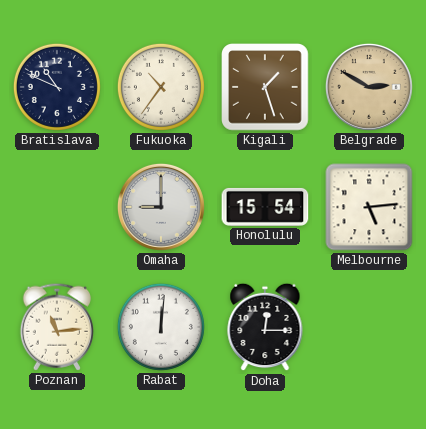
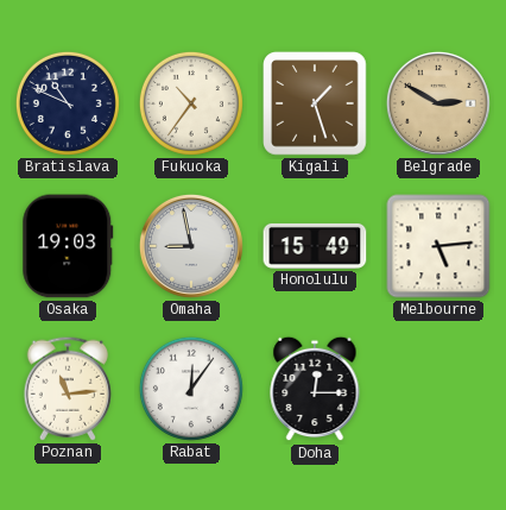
Osaka: none -> 19:03
Omaha: 9:00 -> 8:58
Honolulu: 15:54 -> 15:49
Rabat: 12:01 -> 12:06
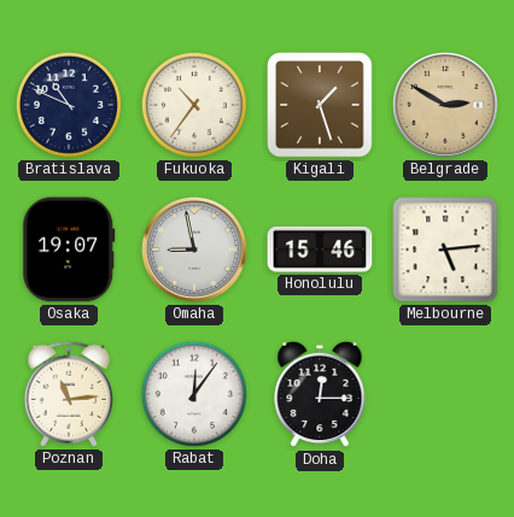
Osaka: 19:03 -> 19:07
Honolulu: 15:49 -> 15:46
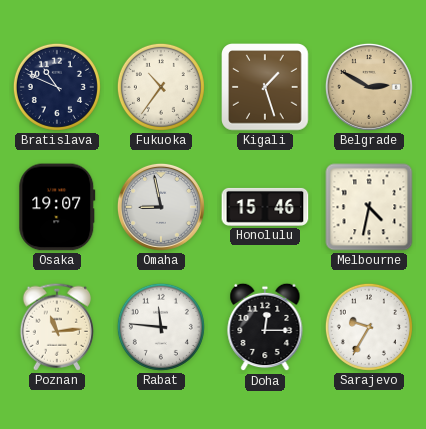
Melbourne: 5:14 -> 4:32
Rabat: 12:06 -> 11:46
Sarajevo: none -> 9:35
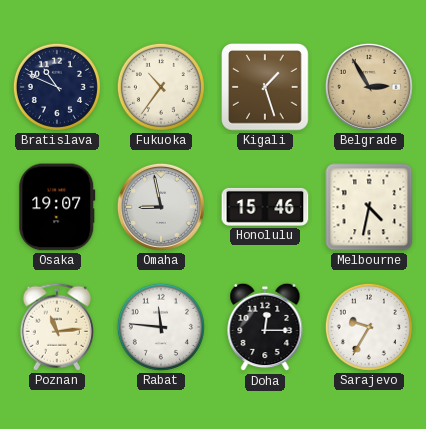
Belgrade: 2:50 -> 2:55
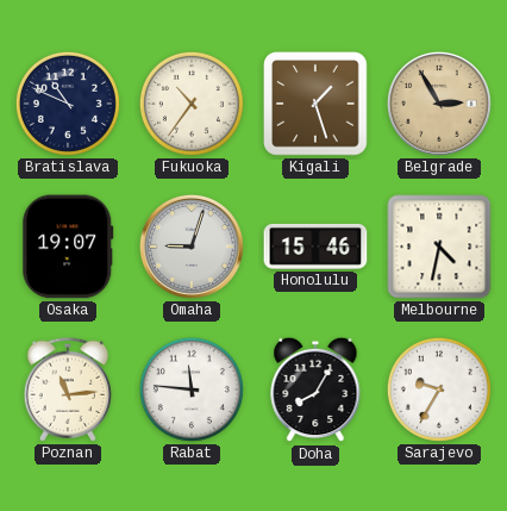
Omaha: 8:58 -> 9:03
Doha: 12:15 -> 8:05
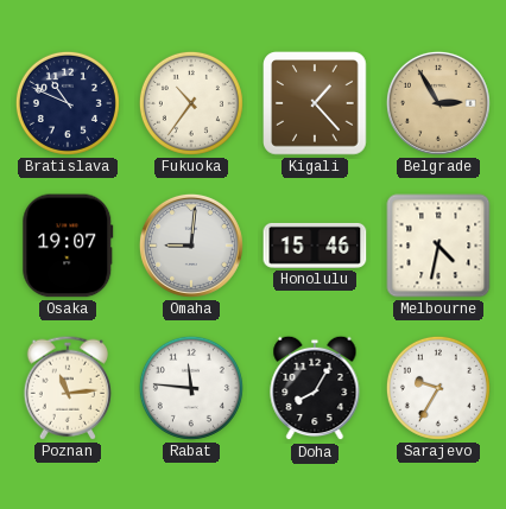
Kigali: 1:27 -> 1:23
Omaha: 9:03 -> 9:01
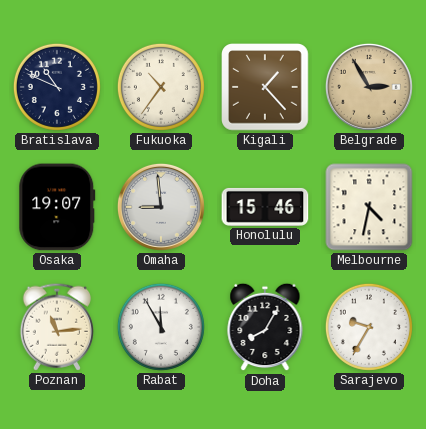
Omaha: 9:01 -> 8:59
Rabat: 11:46 -> 11:55
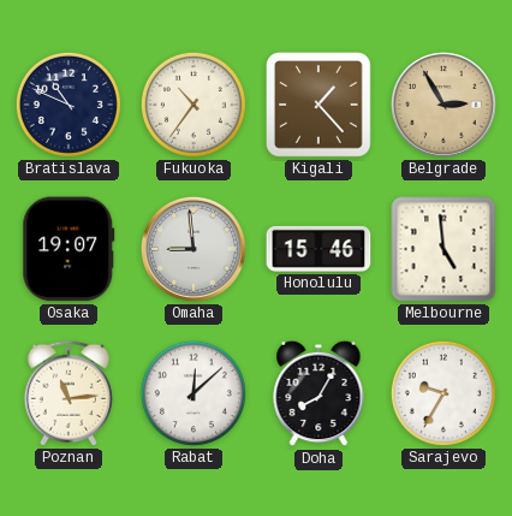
Melbourne: 4:32 -> 4:59
Rabat: 11:55 -> 12:08
